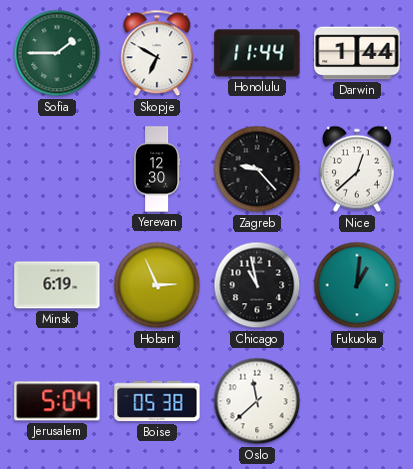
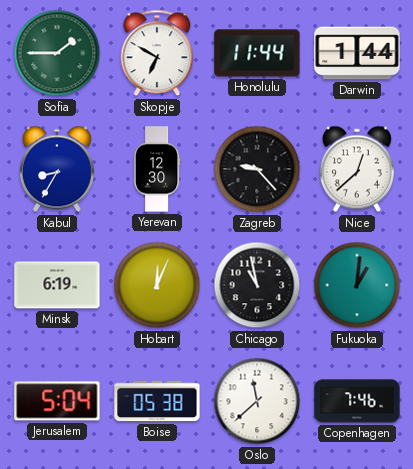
Kabul: none -> 8:35
Hobart: 2:56 -> 12:04
Copenhagen: none -> 7:46
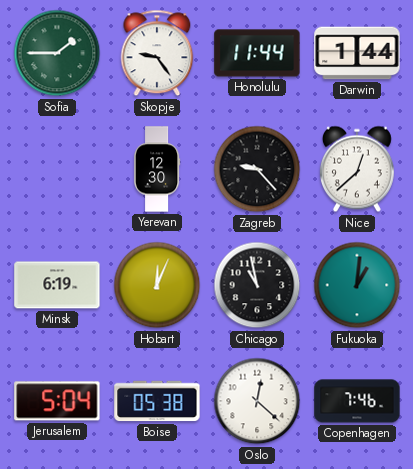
Skopje: 6:50 -> 9:24
Kabul: 8:35 -> none
Oslo: 11:38 -> 12:22
